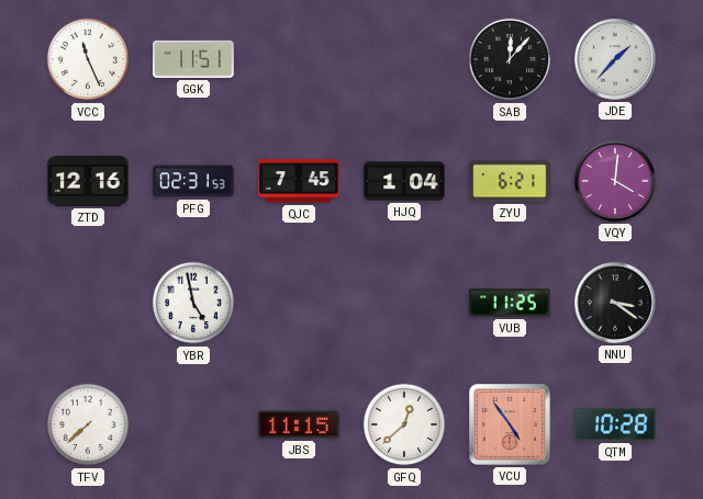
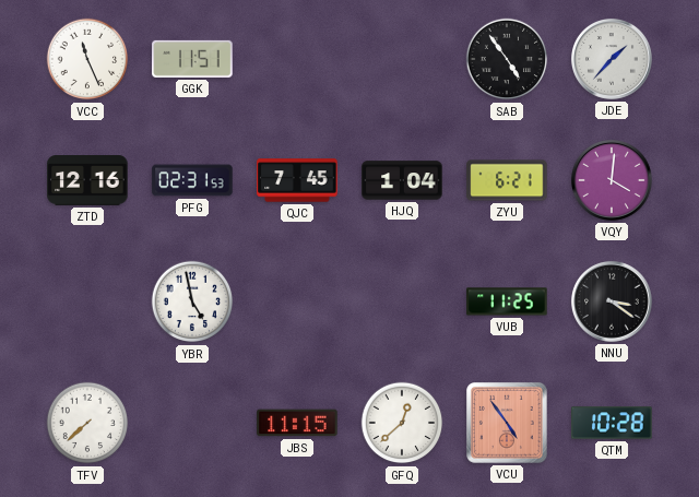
SAB: 12:07 -> 4:54
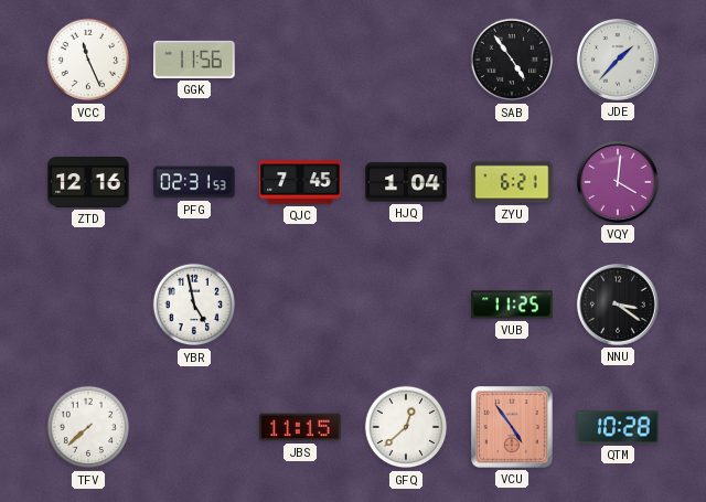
GGK: 11:51 -> 11:56
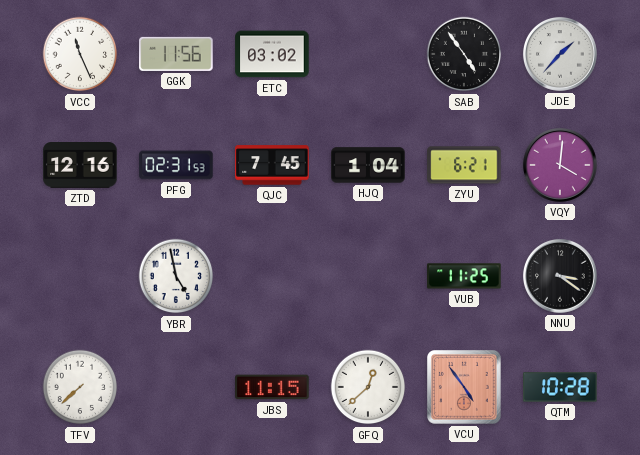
ETC: none -> 03:02
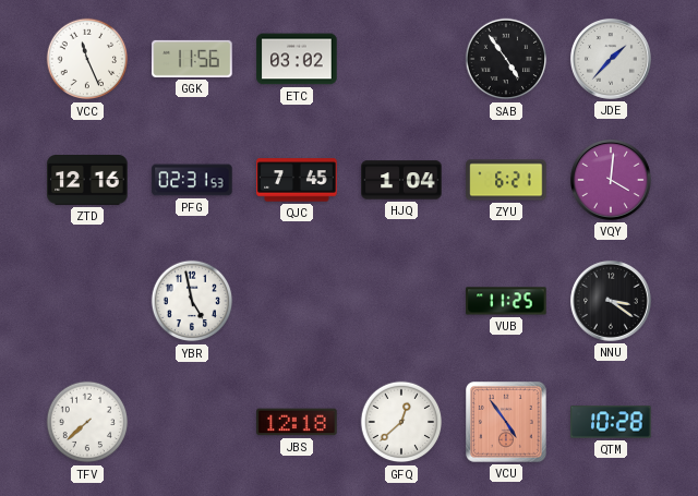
JBS: 11:15 -> 12:18
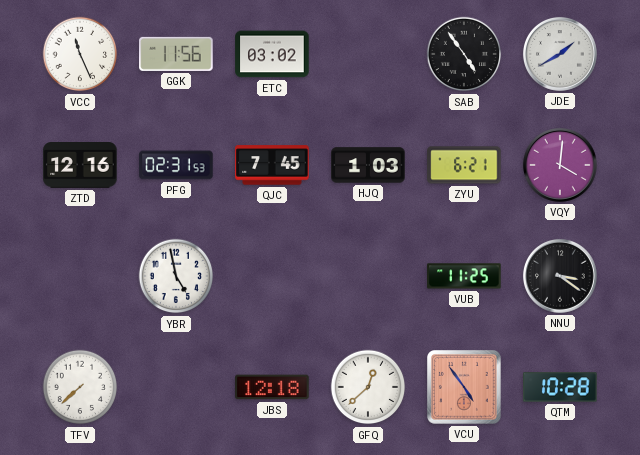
JDE: 1:37 -> 1:40
HJQ: 1:04 -> 1:03
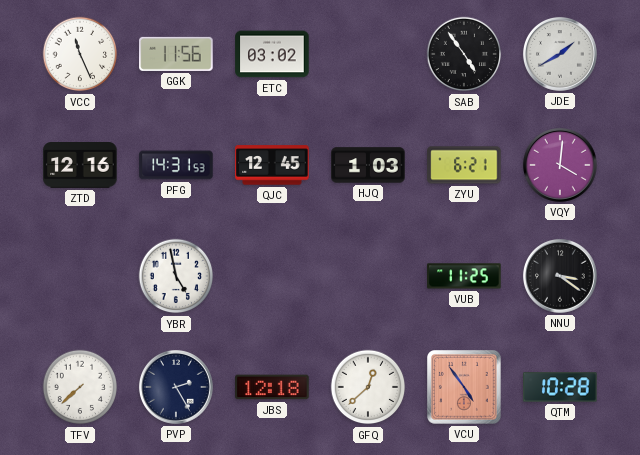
PFG: 02:31 -> 14:31
QJC: 7:45 -> 12:45
PVP: none -> 2:25
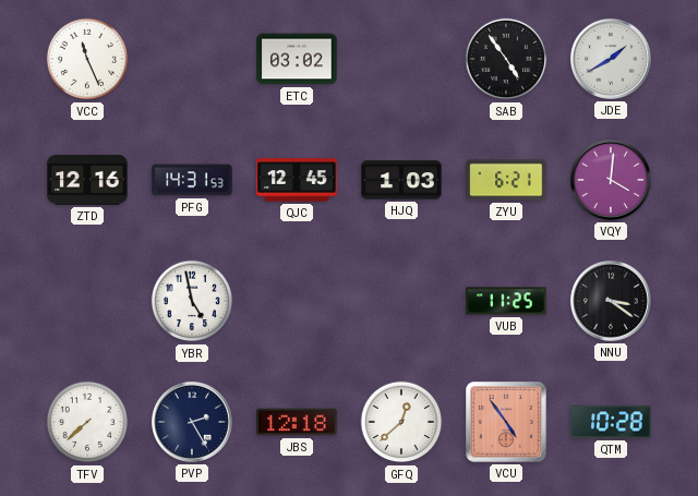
GGK: 11:56 -> none
